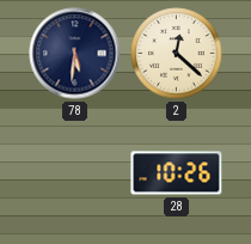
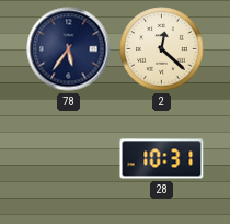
78: 5:31 -> 5:36
28: 10:26 -> 10:31
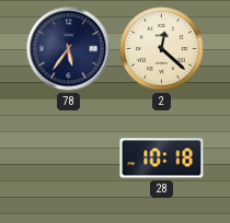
28: 10:31 -> 10:18
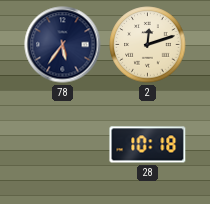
2: 12:22 -> 12:12
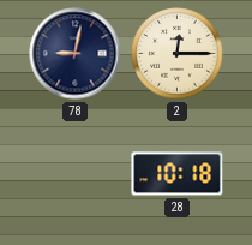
78: 5:36 -> 9:02
2: 12:12 -> 12:15
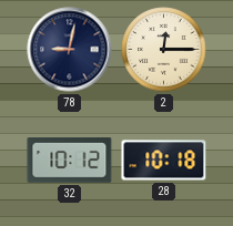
32: none -> 10:12
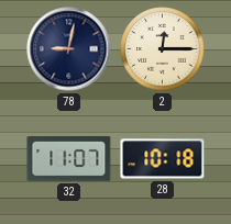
32: 10:12 -> 11:07
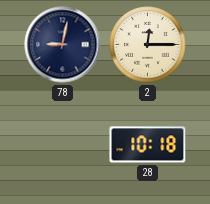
32: 11:07 -> none
